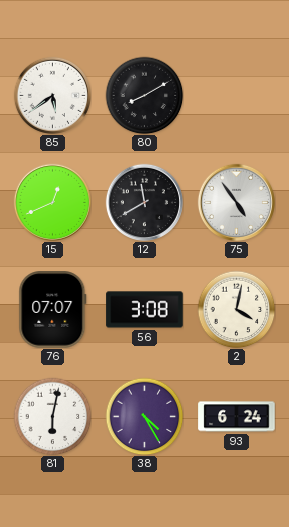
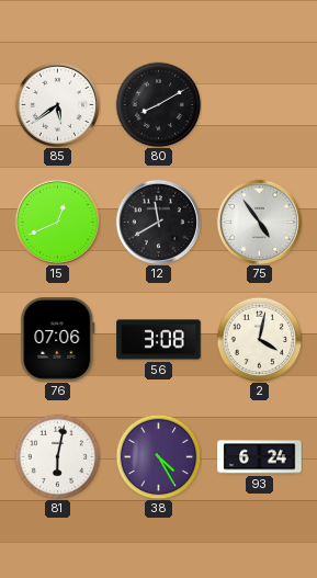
76: 07:07 -> 07:06
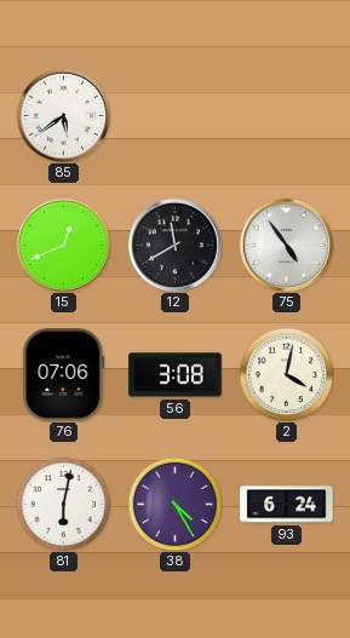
80: 8:10 -> none
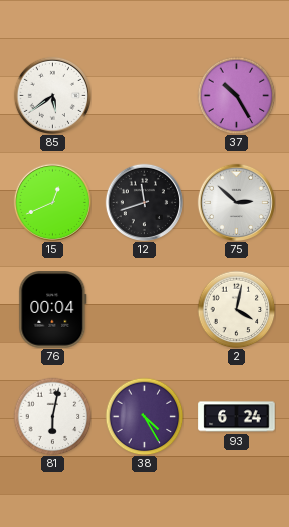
37: none -> 10:25
12: 11:40 -> 11:42
75: 4:54 -> 2:52
76: 07:06 -> 00:04
56: 3:08 -> none
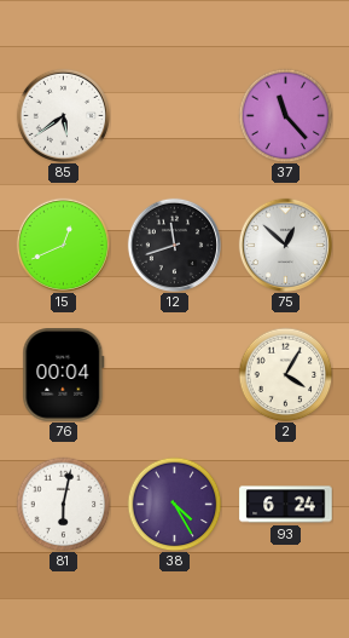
37: 10:25 -> 11:23
75: 2:52 -> 12:52
2: 4:02 -> 4:05
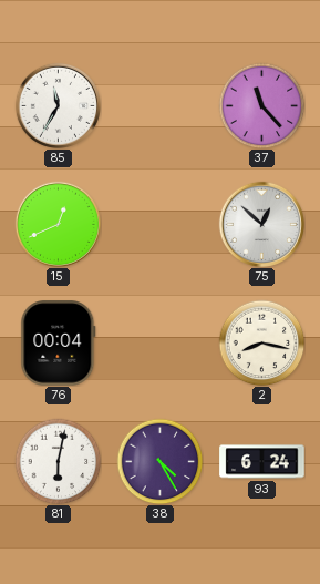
85: 5:39 -> 11:35
12: 11:42 -> none
2: 4:05 -> 8:17
